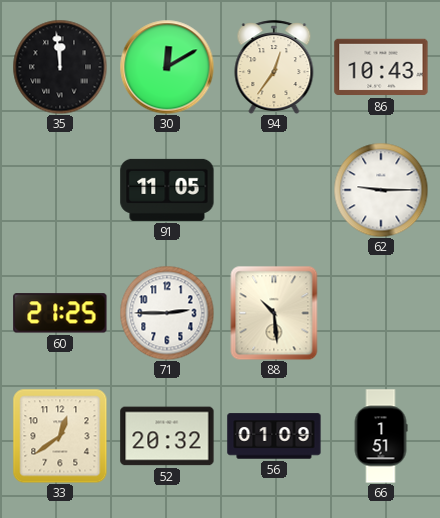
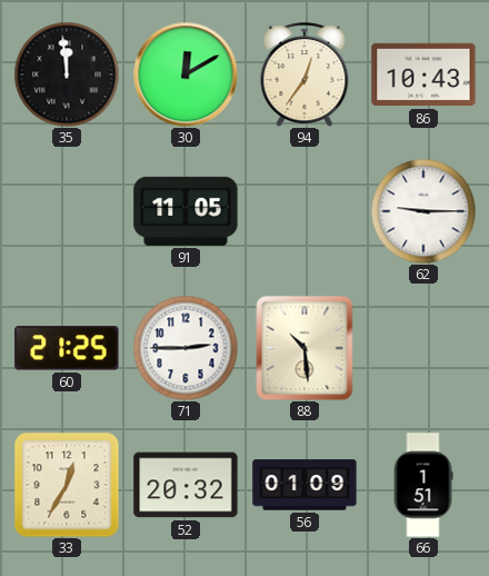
33: 12:39 -> 12:35
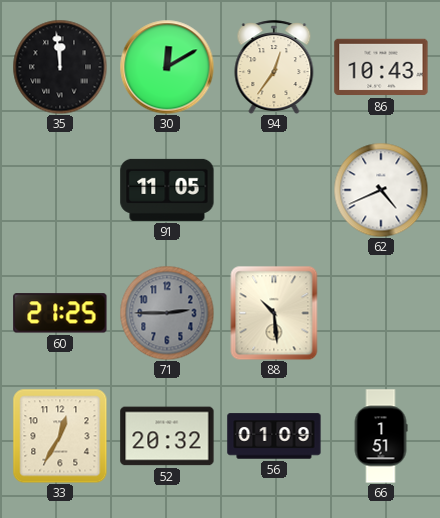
62: 9:15 -> 4:41
71 dial: white -> grey
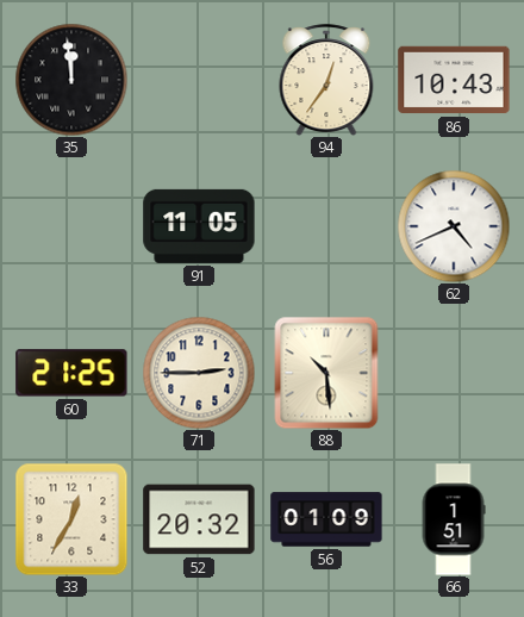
30: 12:10 -> none
71 dial: grey -> cream
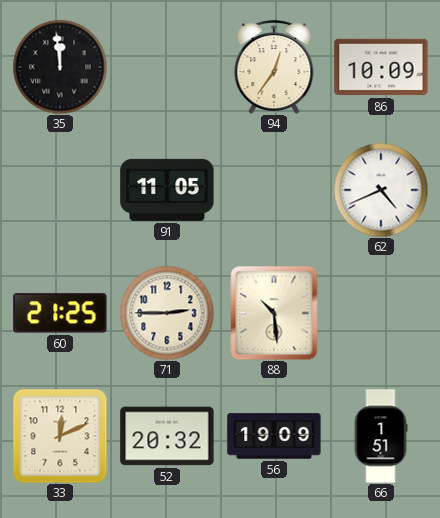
86: 10:43 -> 10:09
33: 12:35 -> 12:11
56: 01:09 -> 19:09
